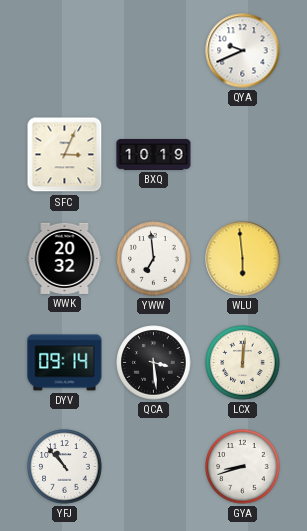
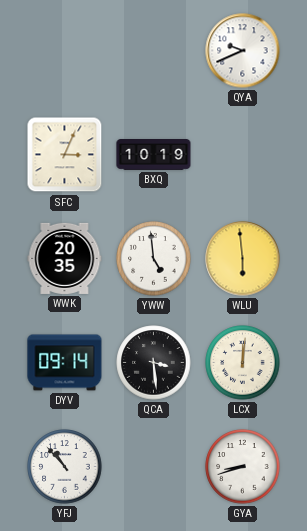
WWK: 20:32 -> 20:35
YWW: 6:59 -> 4:59
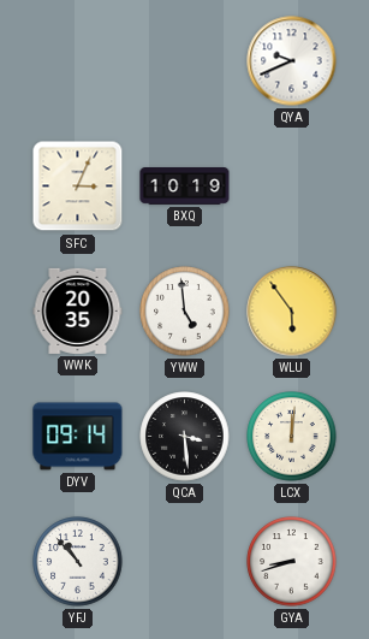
WLU: 5:59 -> 5:54
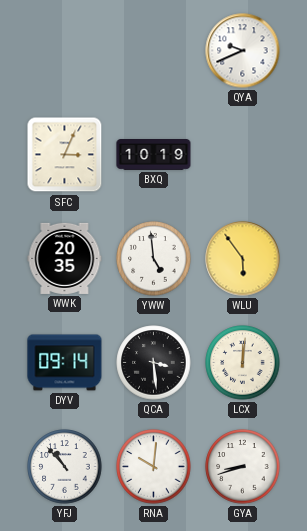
RNA: none -> 10:01
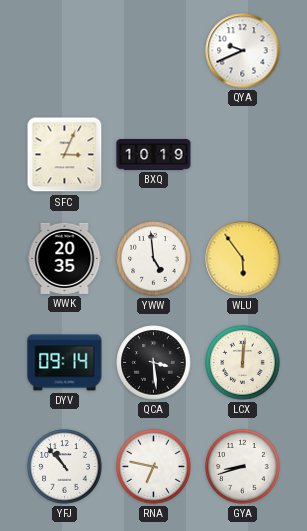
RNA: 10:01 -> 6:47
